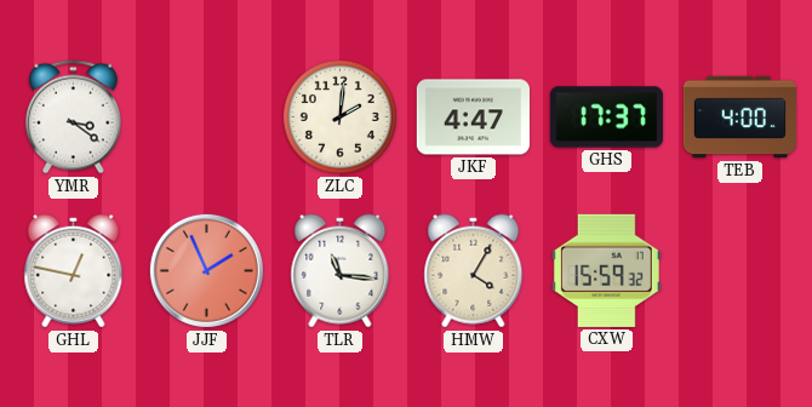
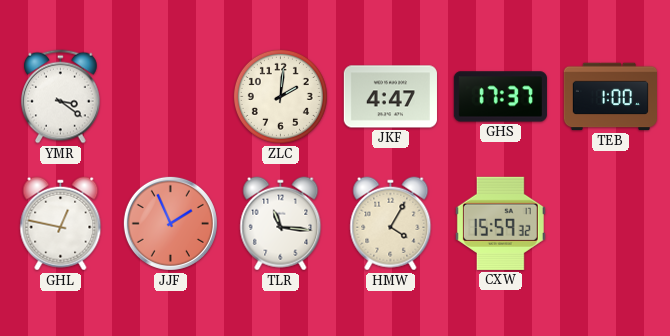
TEB: 4:00 -> 1:00
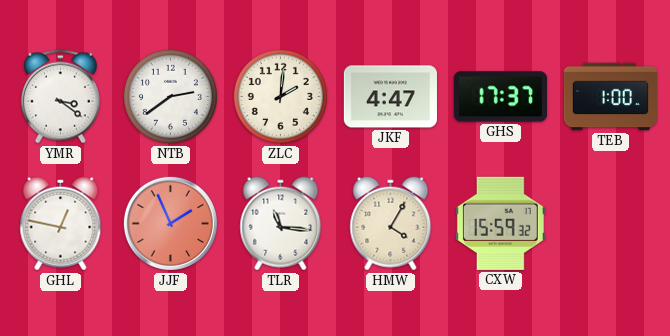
NTB: none -> 2:39
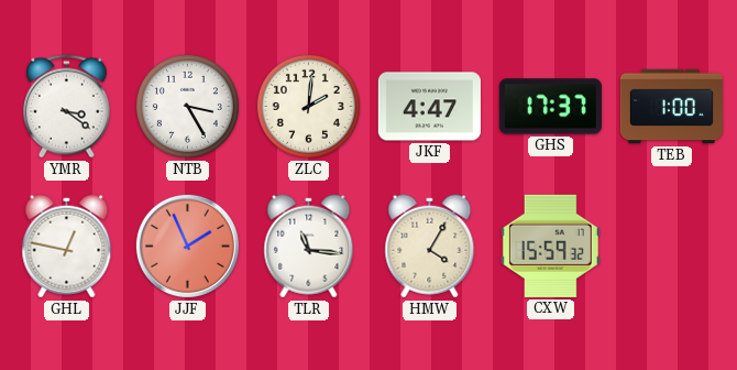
NTB: 2:39 -> 3:25
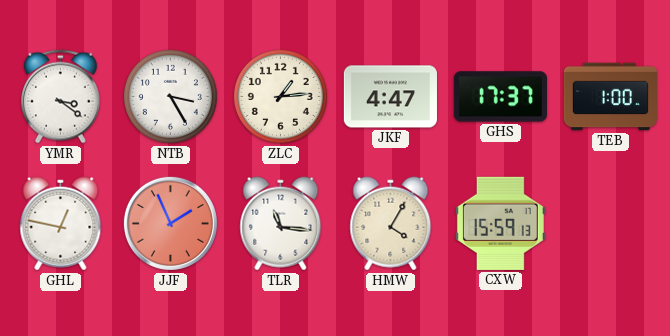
ZLC: 2:01 -> 1:14
CXW: 15:59:32 -> 15:59:13
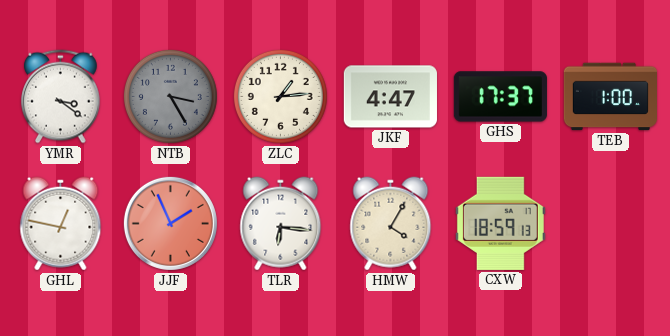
NTB dial: white -> grey
TLR: 11:16 -> 6:16
CXW: 15:59 -> 18:59
